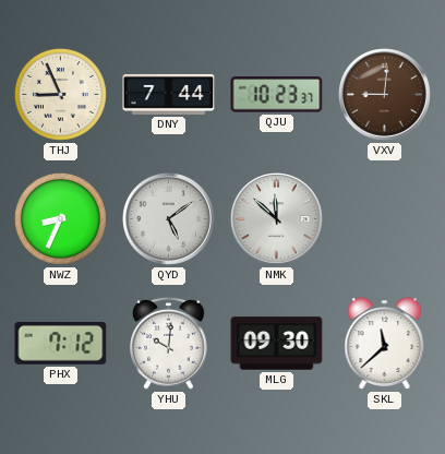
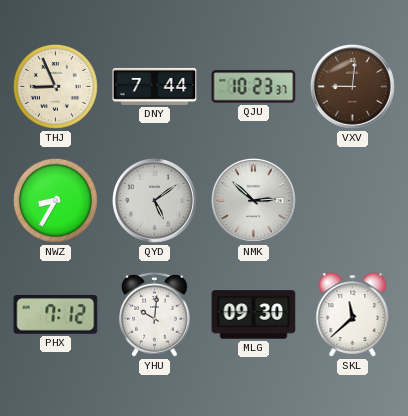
NWZ: 8:34 -> 8:35
NMK: 11:52 -> 2:52
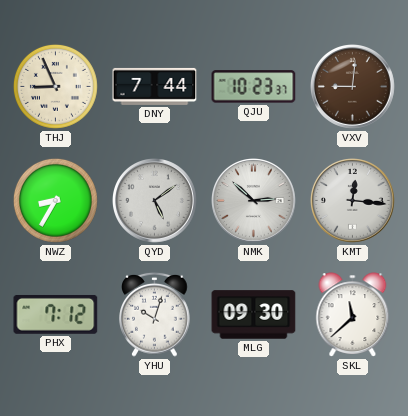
KMT: none -> 12:16
YHU: 10:01 -> 10:03
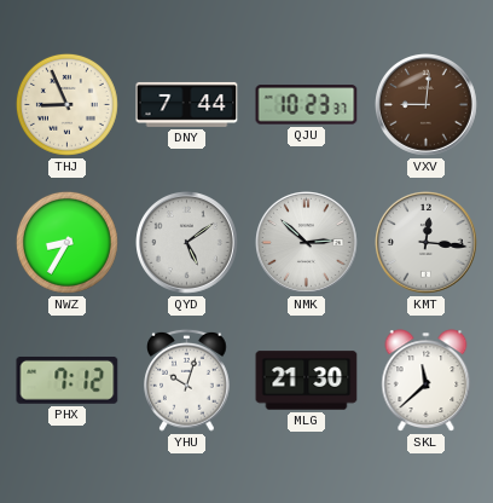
MLG: 09:30 -> 21:30
